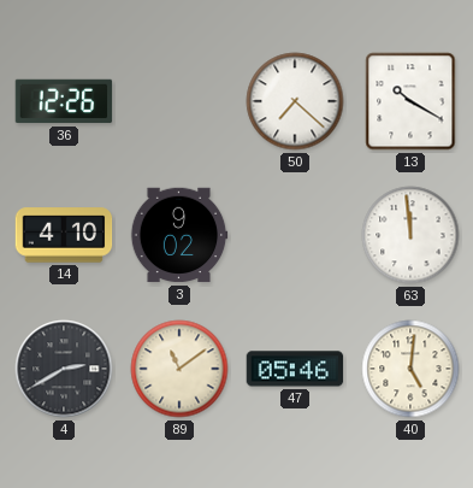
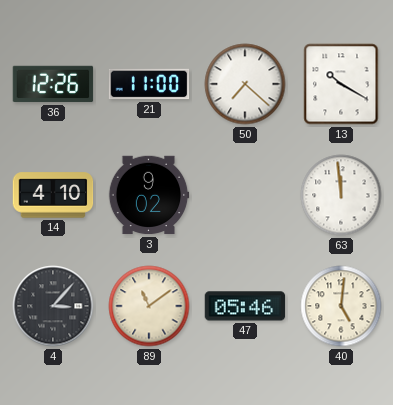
21: none -> 11:00
4: 2:40 -> 3:07
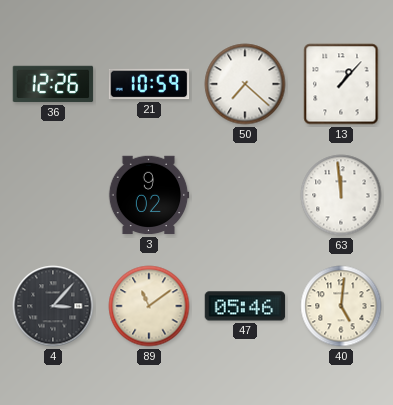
21: 11:00 -> 10:59
13: 10:20 -> 1:07
14: 4:10 -> none
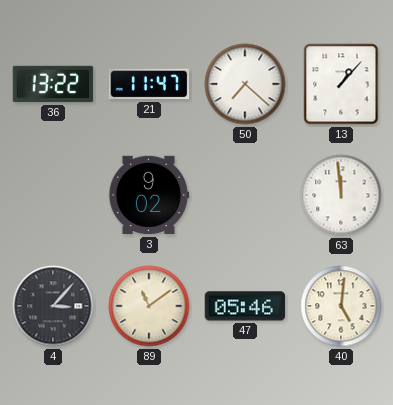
36: 12:26 -> 13:22
21: 10:59 -> 11:47
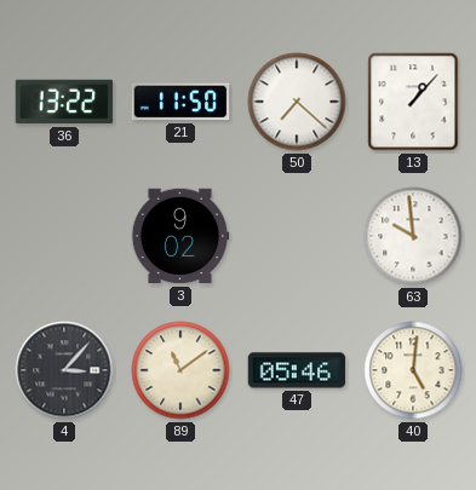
21: 11:47 -> 11:50
63: 11:59 -> 9:59
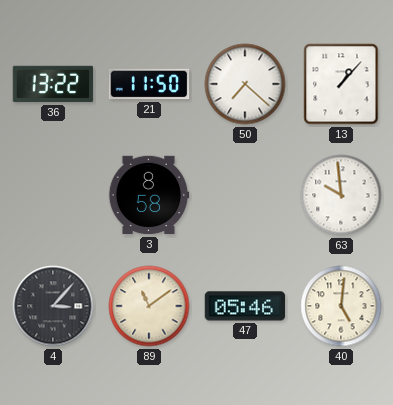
3: 9:02 -> 8:58
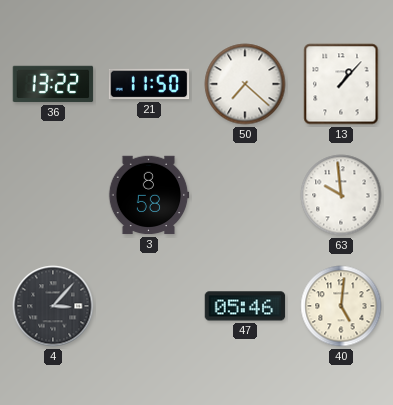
89: 11:09 -> none
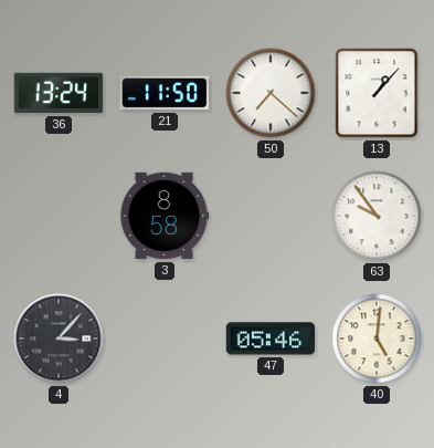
36: 13:22 -> 13:24
63: 9:59 -> 9:54
